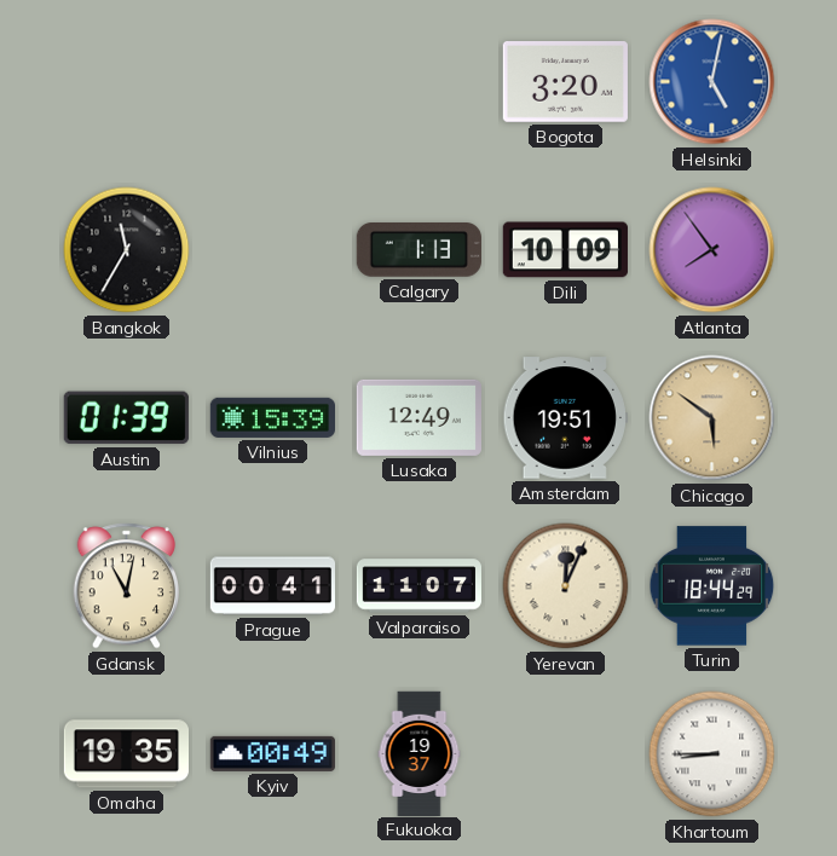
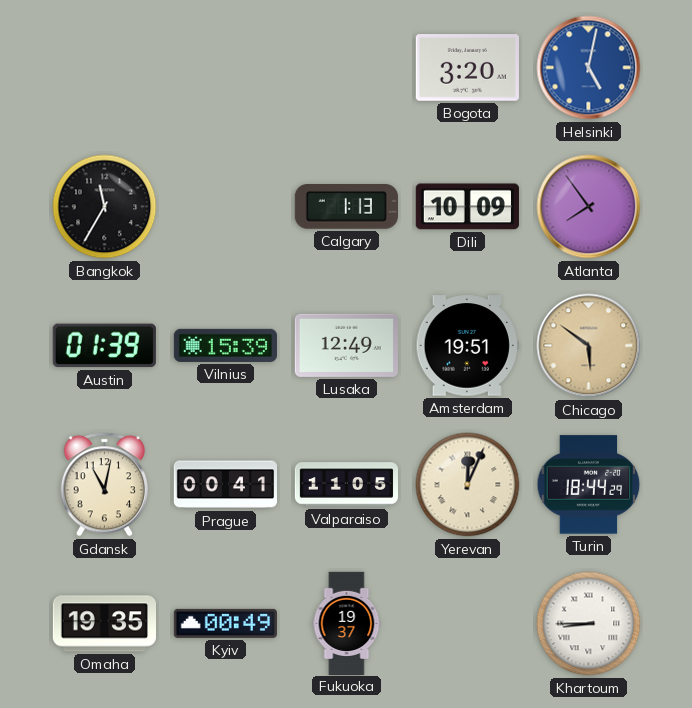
Valparaiso: 11:07 -> 11:05
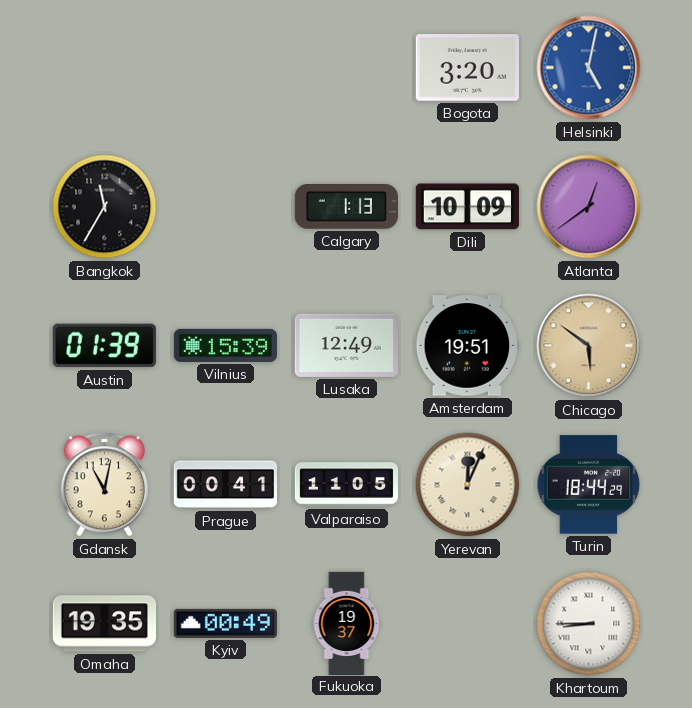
Atlanta: 7:54 -> 12:39
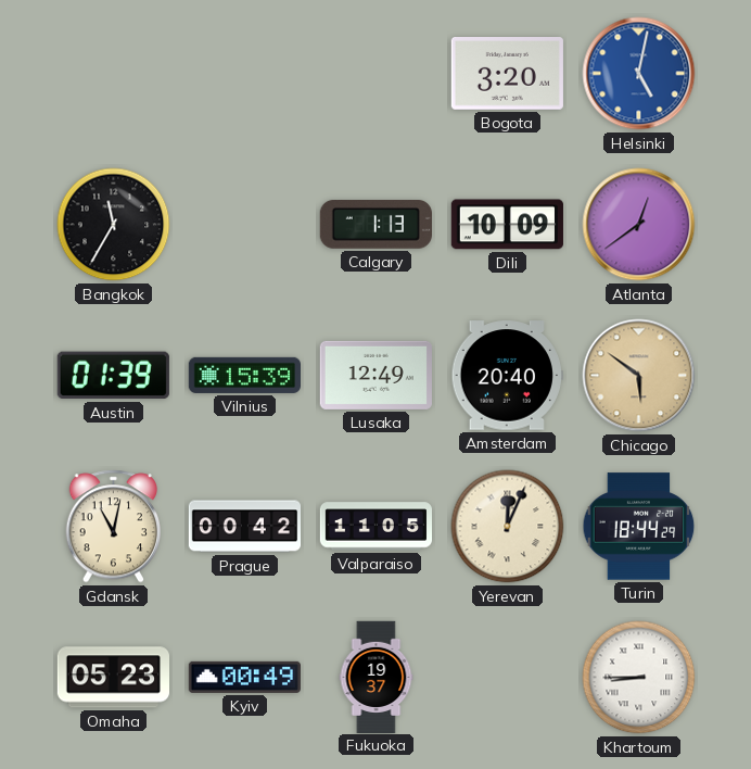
Amsterdam: 19:51 -> 20:40
Prague: 00:41 -> 00:42
Omaha: 19:35 -> 05:23
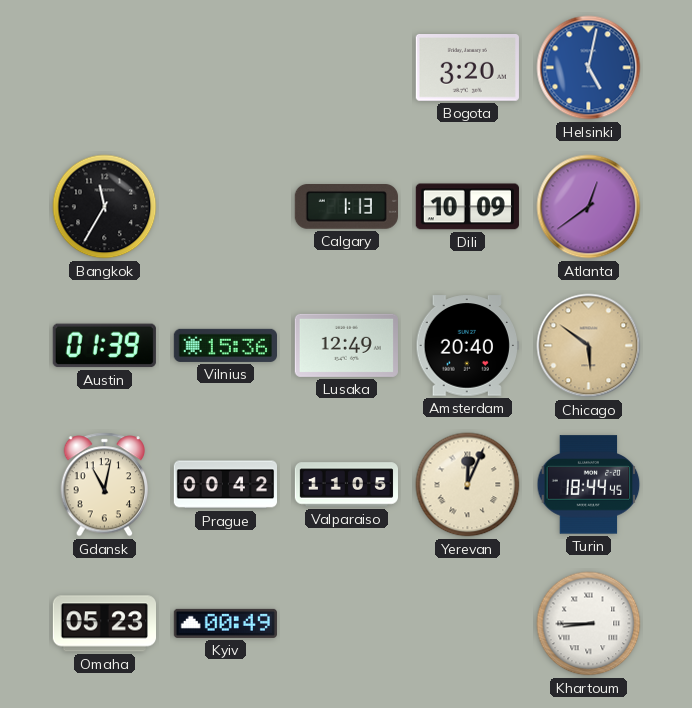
Vilnius: 15:39 -> 15:36
Turin: 18:44:29 -> 18:44:45
Fukuoka: 19:37 -> none
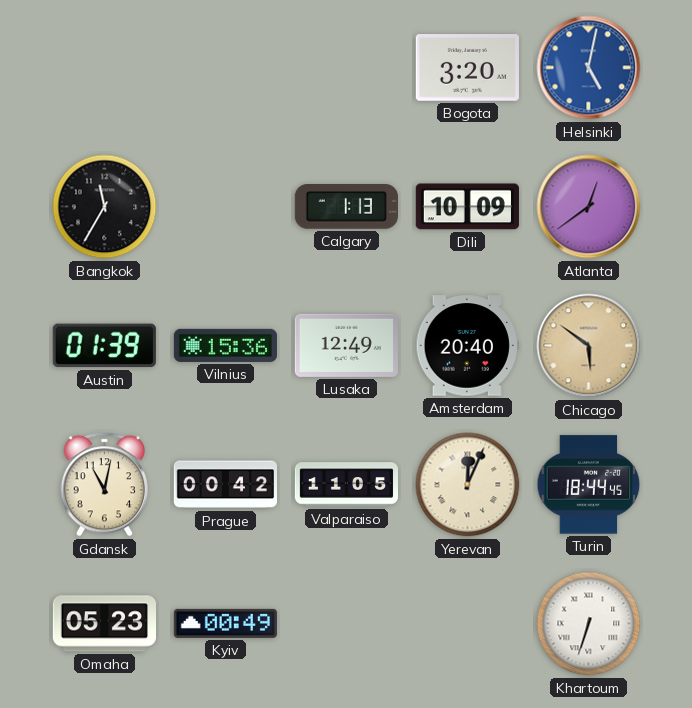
Khartoum: 8:45 -> 6:33
